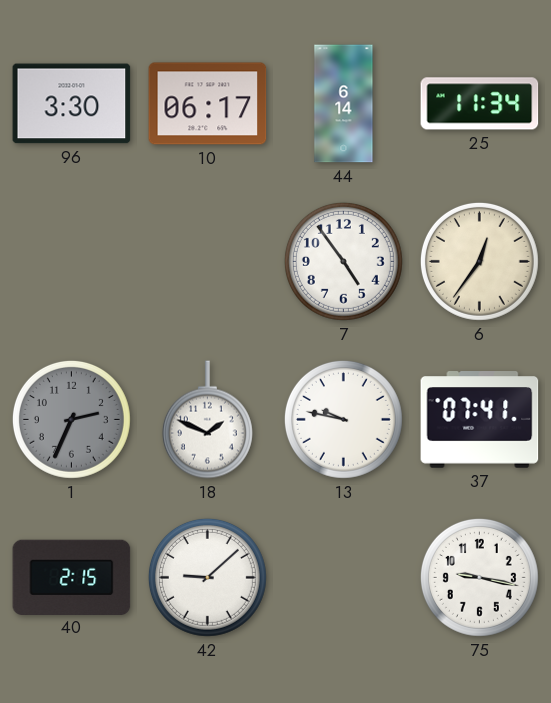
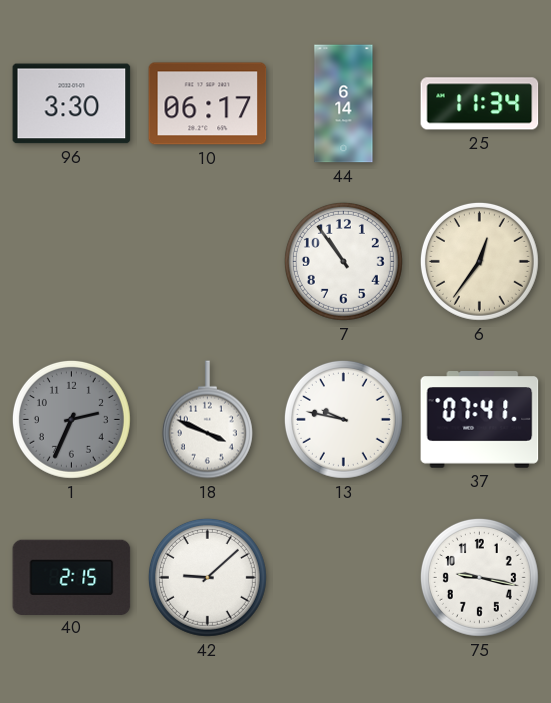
7: 4:54 -> 10:54
18: 1:49 -> 3:49
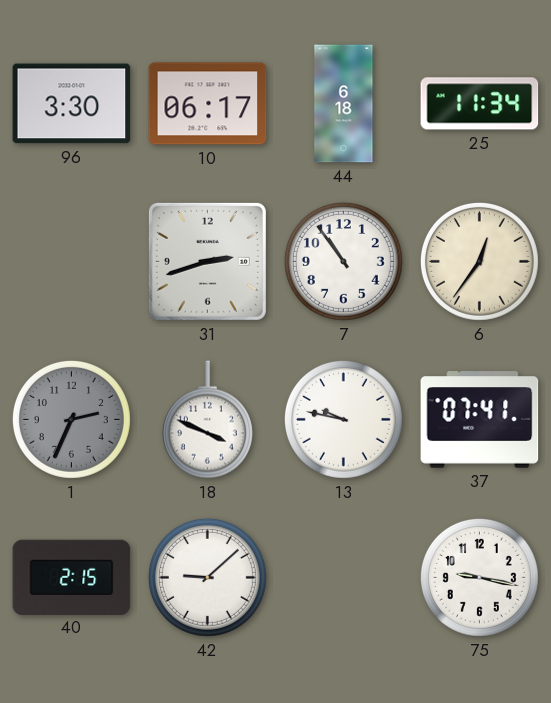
44: 6:14 -> 6:18
31: none -> 2:42
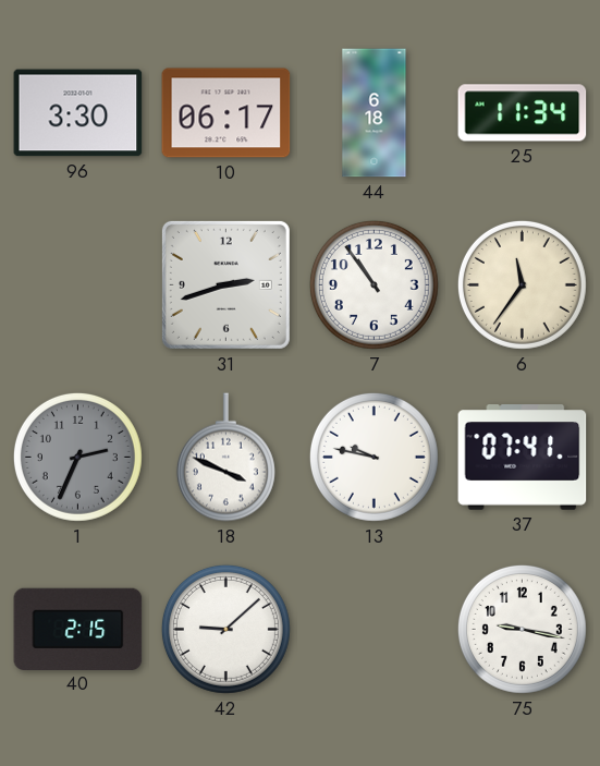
6: 12:36 -> 11:36
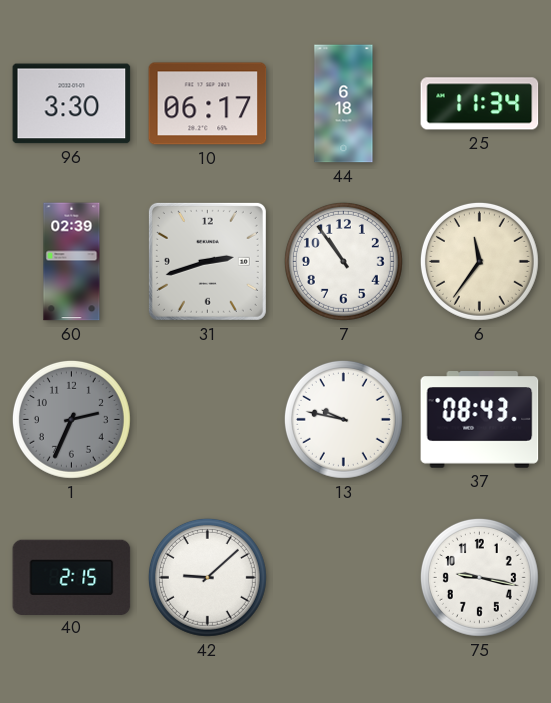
60: none -> 02:39
18: 3:49 -> none
37: 07:41 -> 08:43
